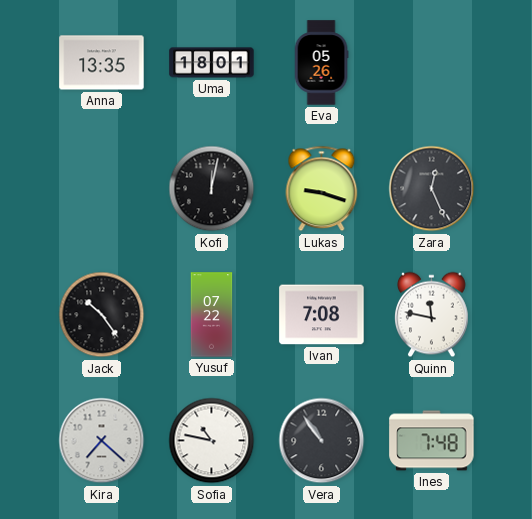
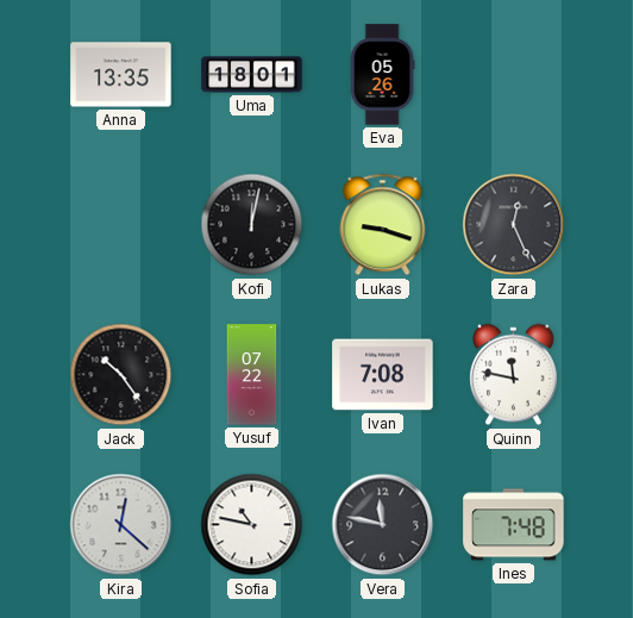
Kira: 7:22 -> 12:22
Vera: 10:54 -> 11:47
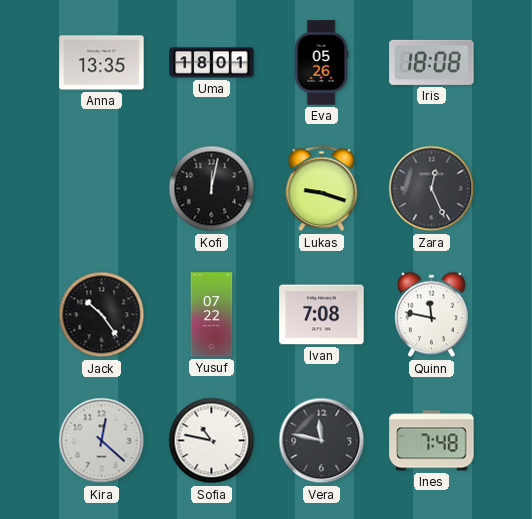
Iris: none -> 18:08
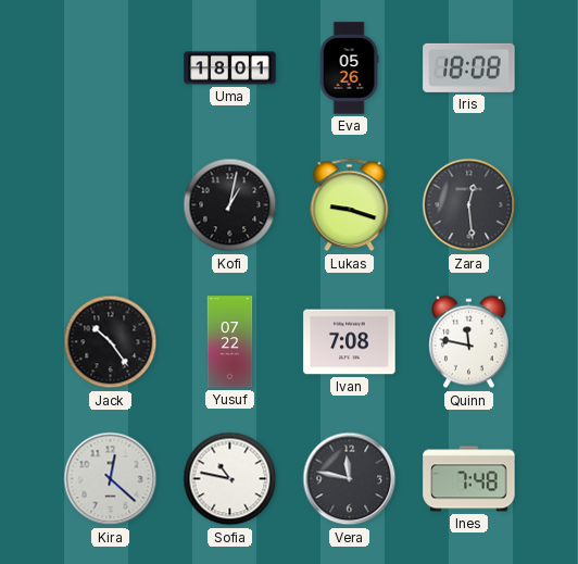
Anna: 13:35 -> none
Kofi: 12:02 -> 1:02
Zara: 12:26 -> 12:29
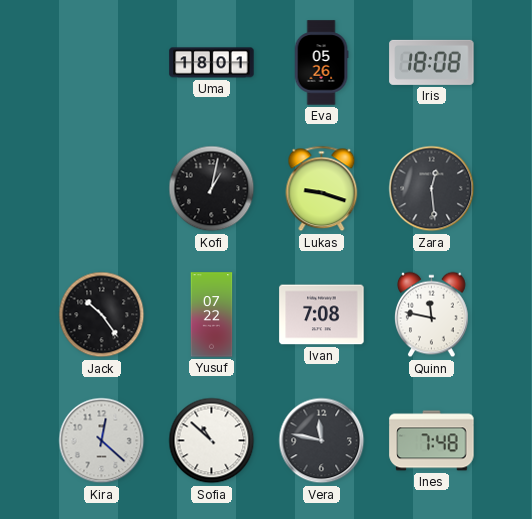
Sofia: 10:47 -> 10:52
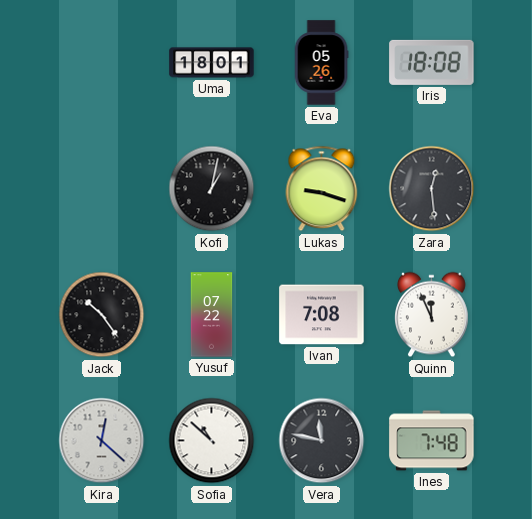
Quinn: 11:47 -> 11:56
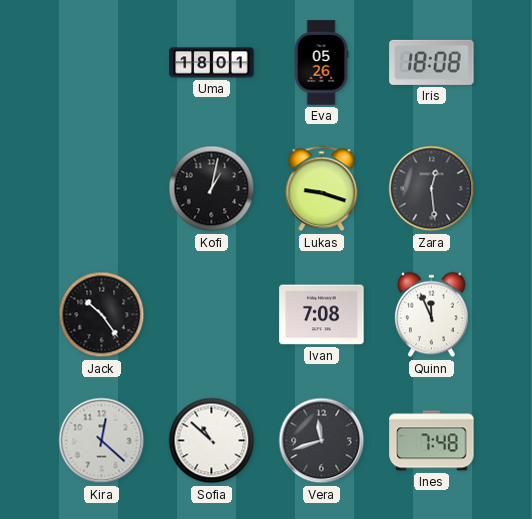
Yusuf: 07:22 -> none
Vera: 11:47 -> 11:42
